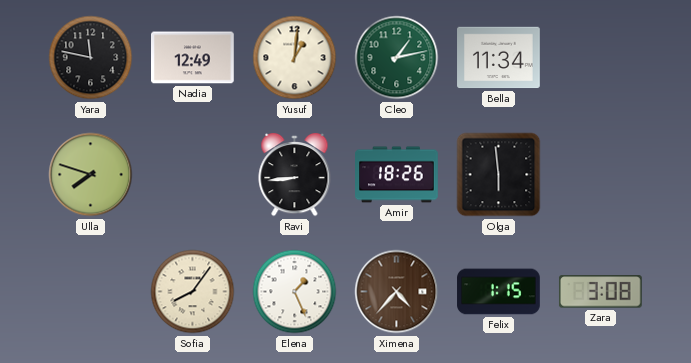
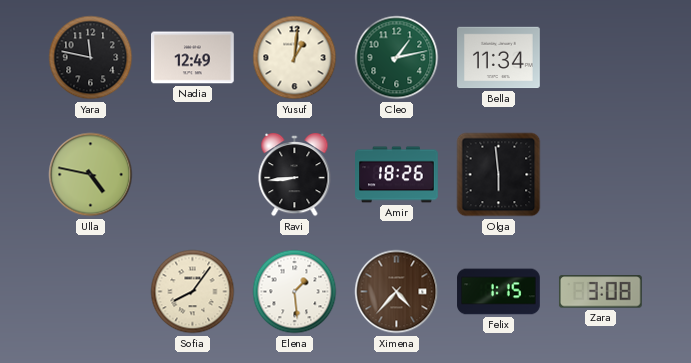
Ulla: 7:48 -> 4:47
Elena: 1:26 -> 1:29
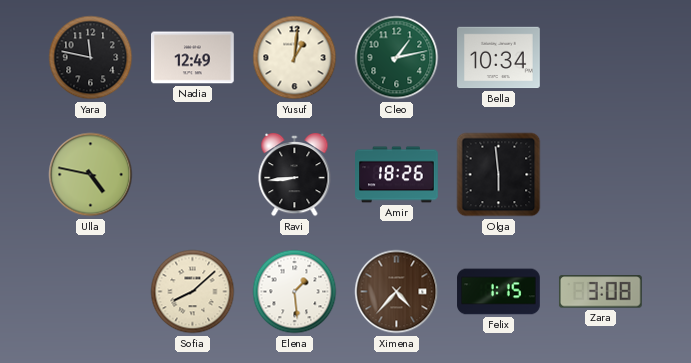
Bella: 11:34 -> 10:34
Sofia: 8:06 -> 8:08
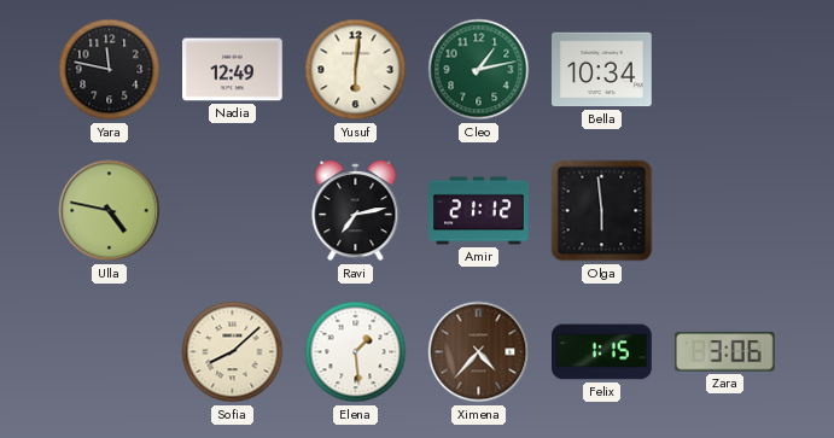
Yusuf: 1:01 -> 6:01
Ravi: 8:44 -> 7:13
Amir: 18:26 -> 21:12
Zara: 3:08 -> 3:06
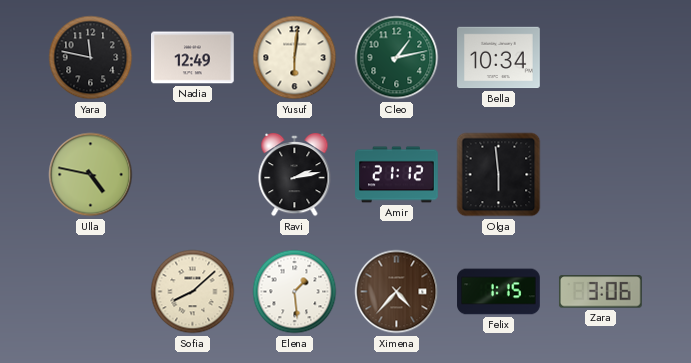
Ravi: 7:13 -> 2:13
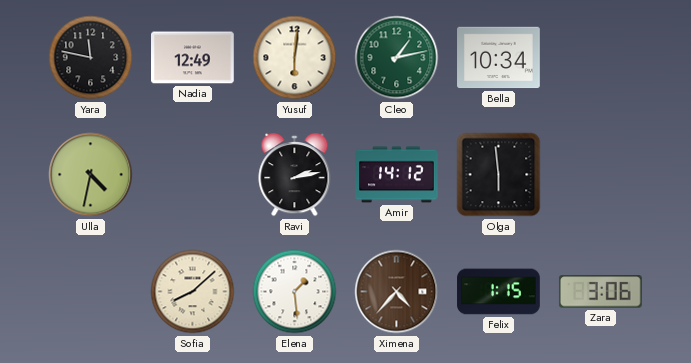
Ulla: 4:47 -> 4:32
Amir: 21:12 -> 14:12
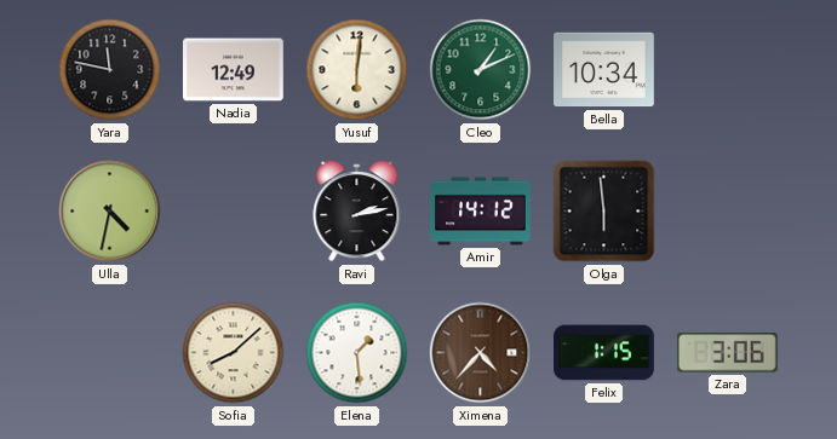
Cleo: 1:13 -> 1:11
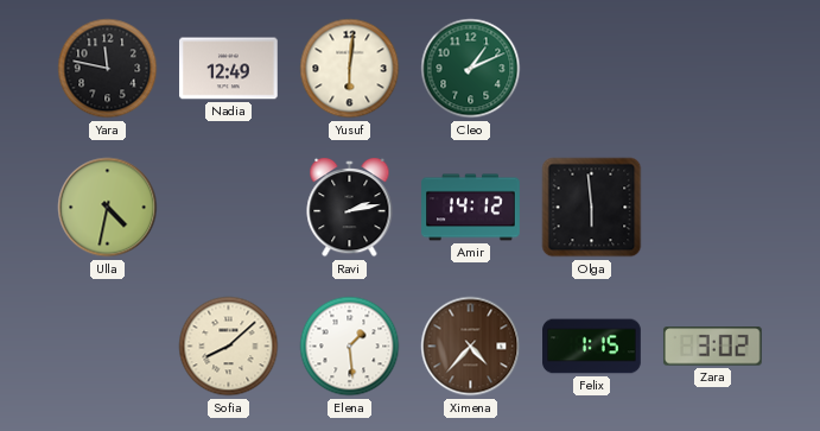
Bella: 10:34 -> none
Zara: 3:06 -> 3:02
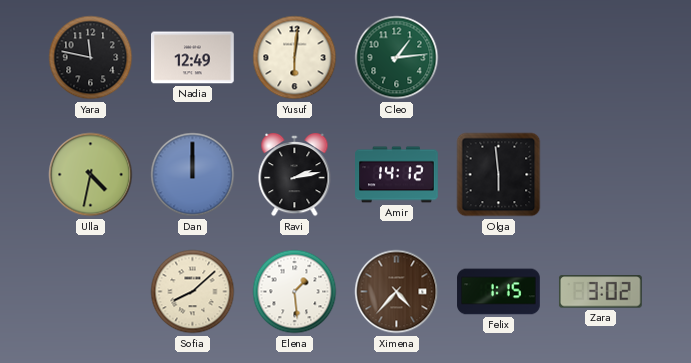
Cleo: 1:11 -> 1:14
Dan: none -> 12:00
